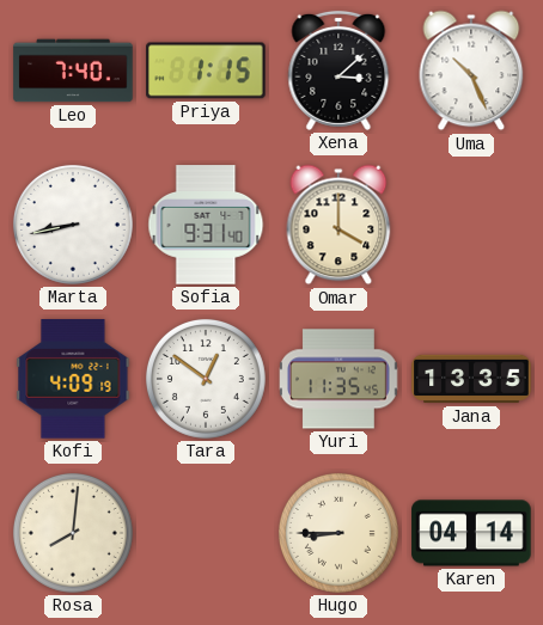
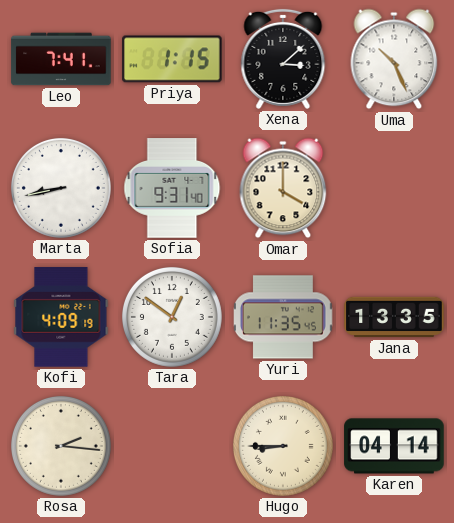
Leo: 7:40 -> 7:41
Rosa: 8:01 -> 2:16
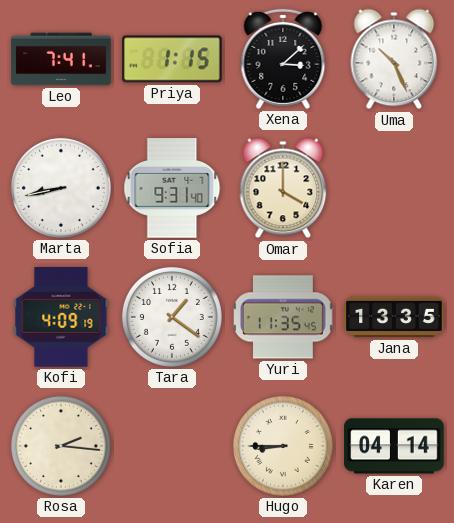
Tara: 12:51 -> 1:21
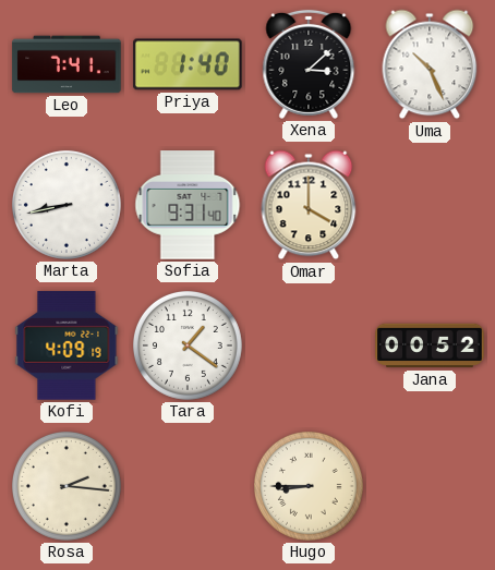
Priya: 1:15 -> 1:40
Yuri: 11:35 -> none
Jana: 13:35 -> 00:52
Karen: 04:14 -> none
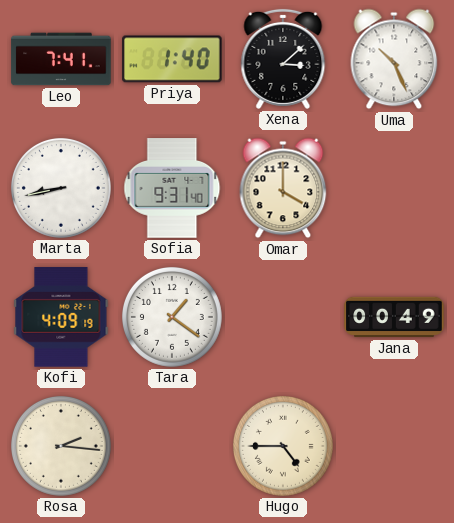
Jana: 00:52 -> 00:49
Hugo: 8:45 -> 4:45
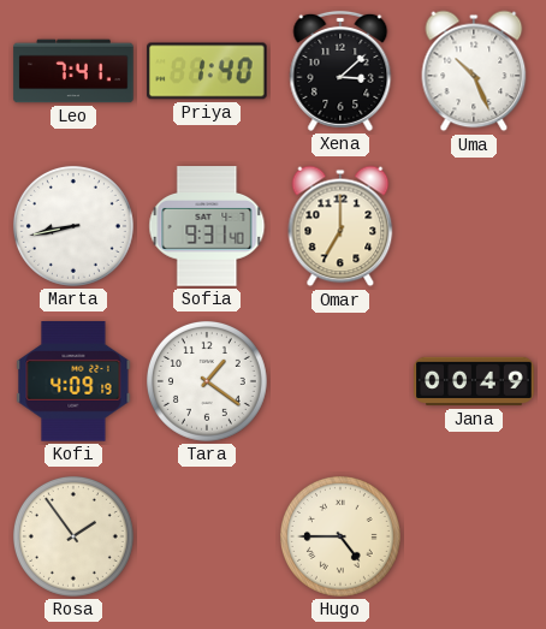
Omar: 4:00 -> 7:00
Rosa: 2:16 -> 1:54
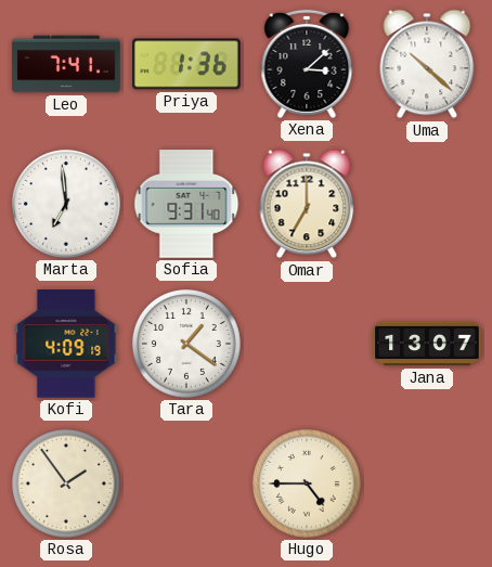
Priya: 1:40 -> 1:36
Uma: 10:26 -> 10:22
Marta: 8:43 -> 6:59
Jana: 00:49 -> 13:07
